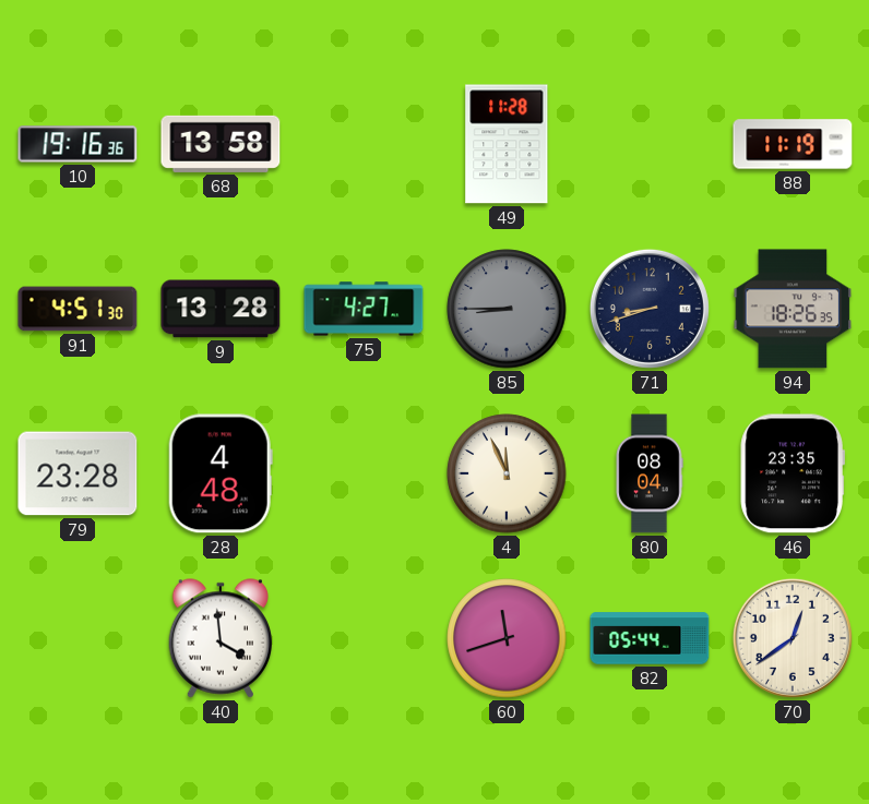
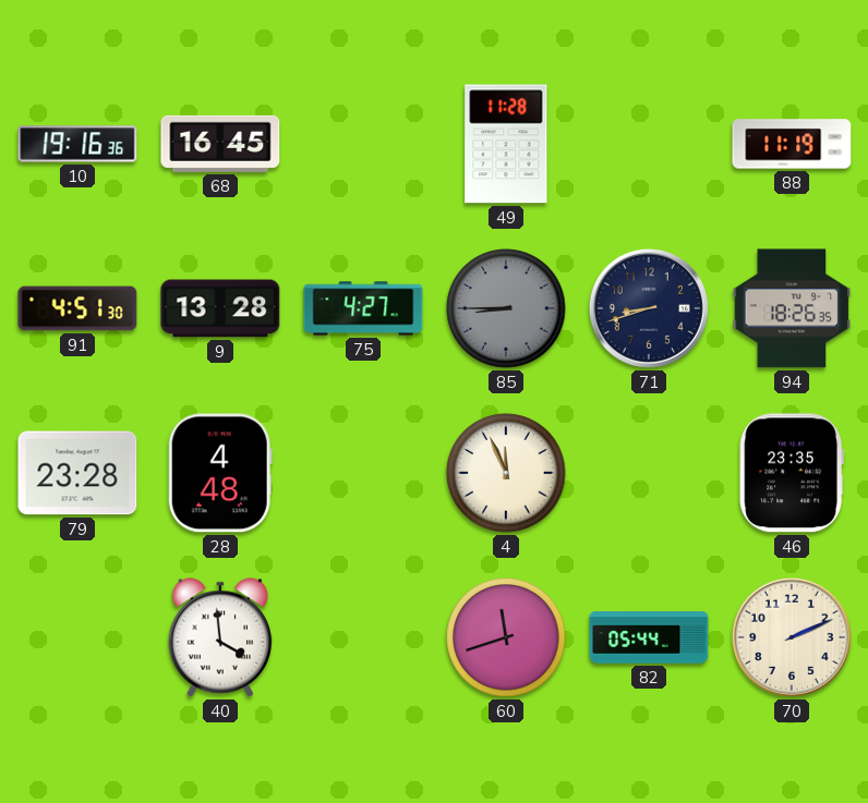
68: 13:58 -> 16:45
80: 08:04 -> none
70: 12:39 -> 2:11
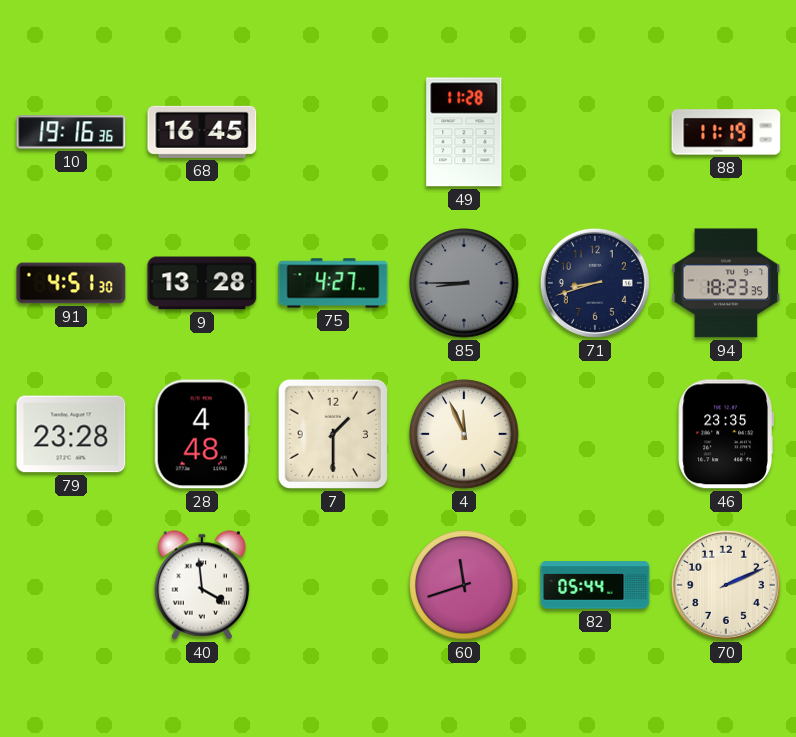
94: 18:26 -> 18:23
7: none -> 1:30
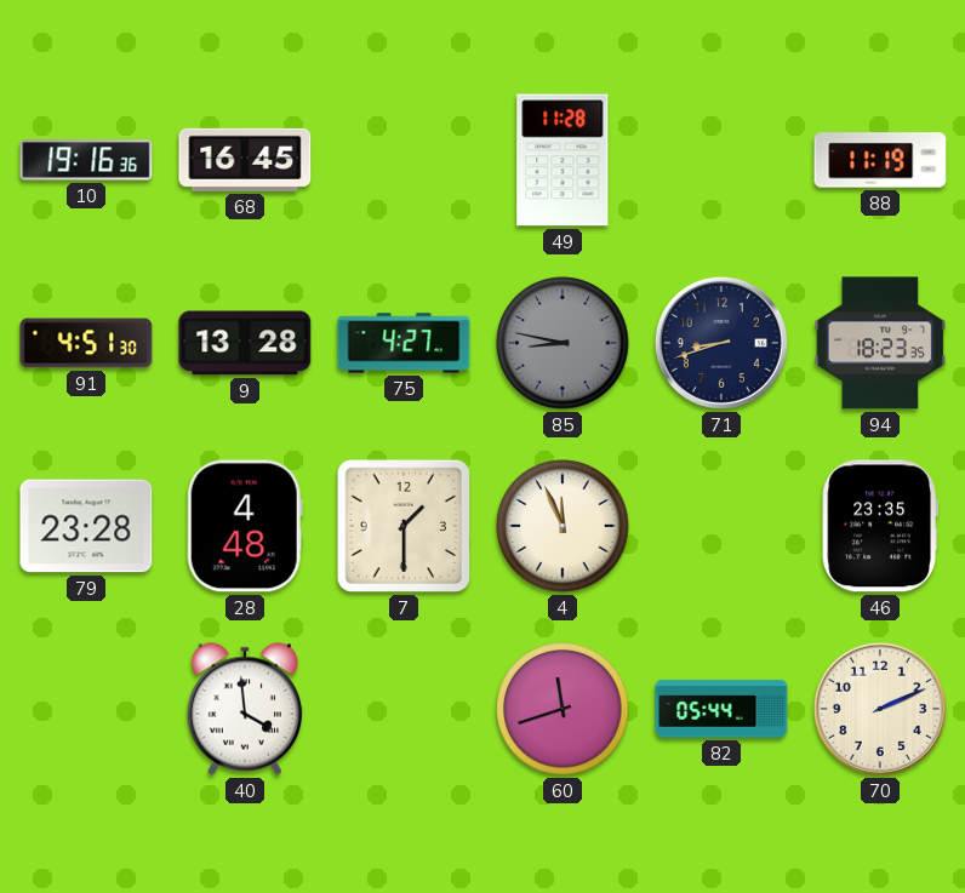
85: 8:45 -> 8:47
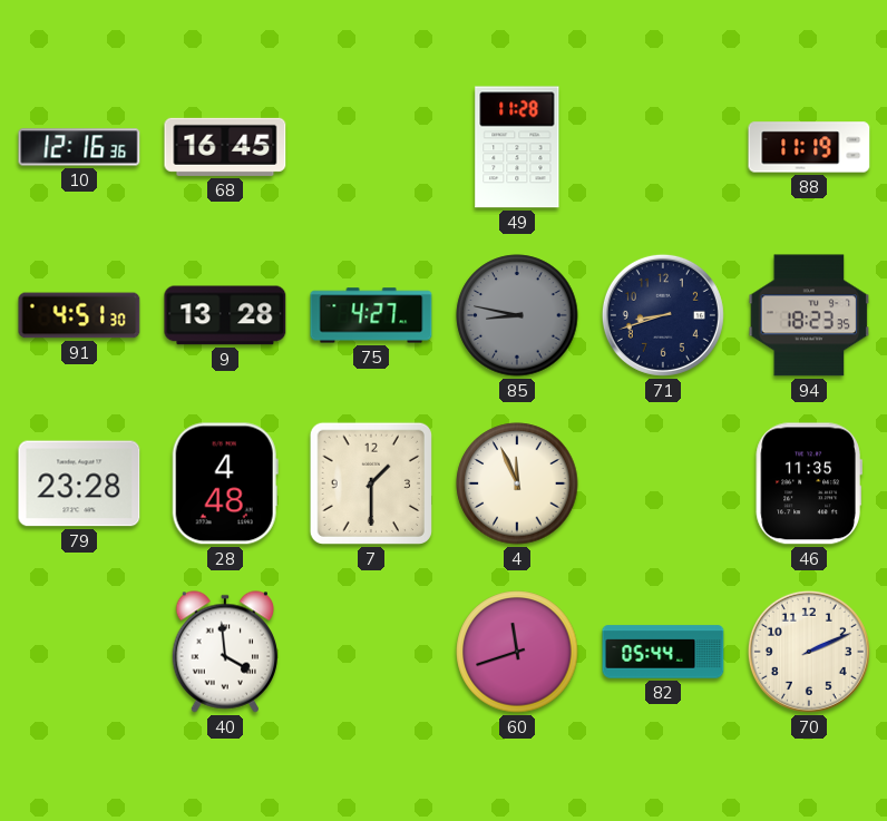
10: 19:16 -> 12:16
46: 23:35 -> 11:35
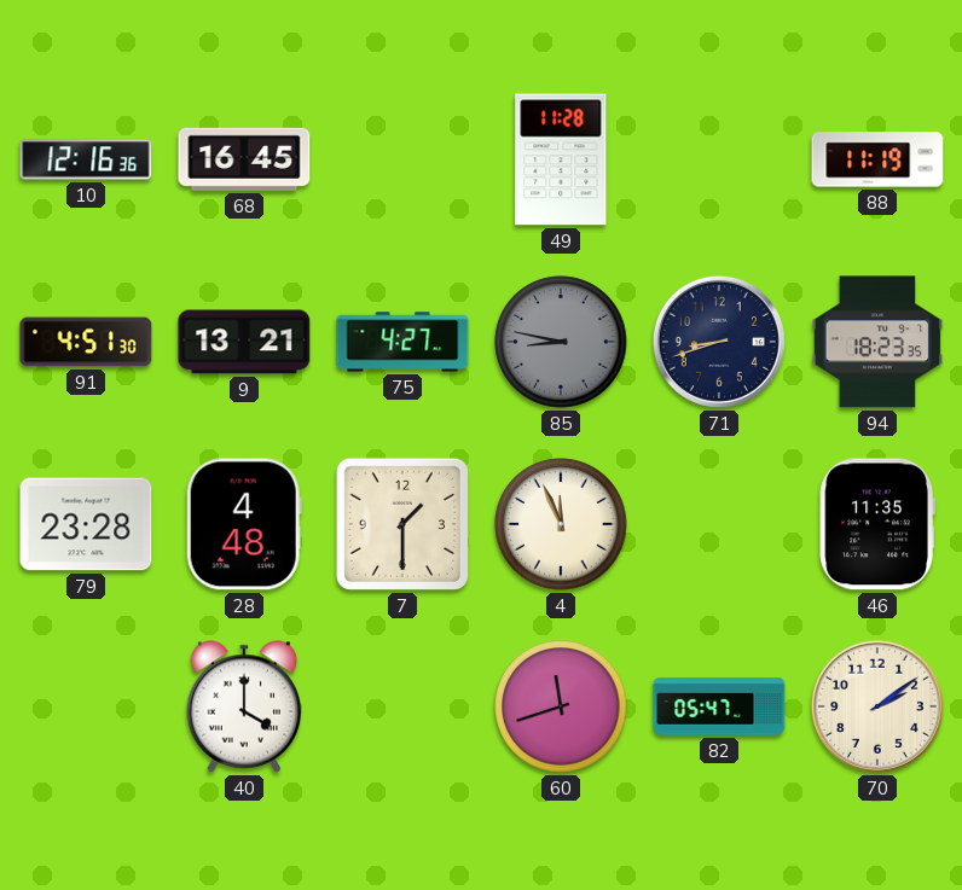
9: 13:28 -> 13:21
40: 3:59 -> 4:00
82: 05:44 -> 05:47
70: 2:11 -> 2:09
